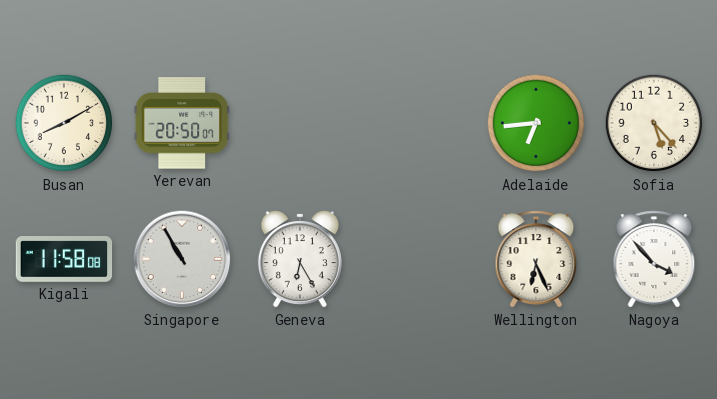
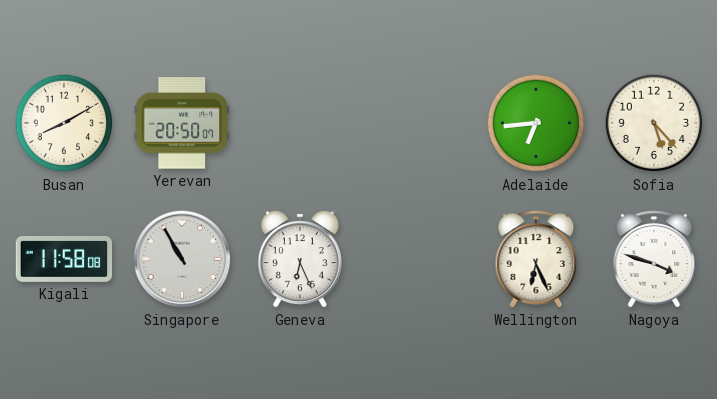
Geneva: 6:25 -> 6:26
Nagoya: 3:53 -> 3:48
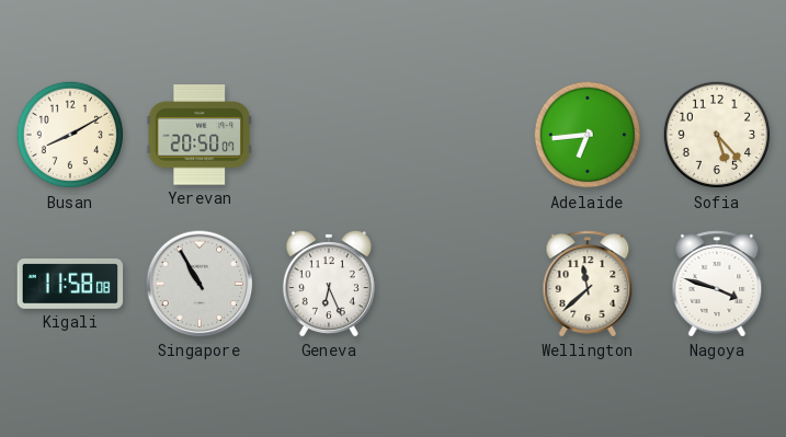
Wellington: 6:26 -> 11:38
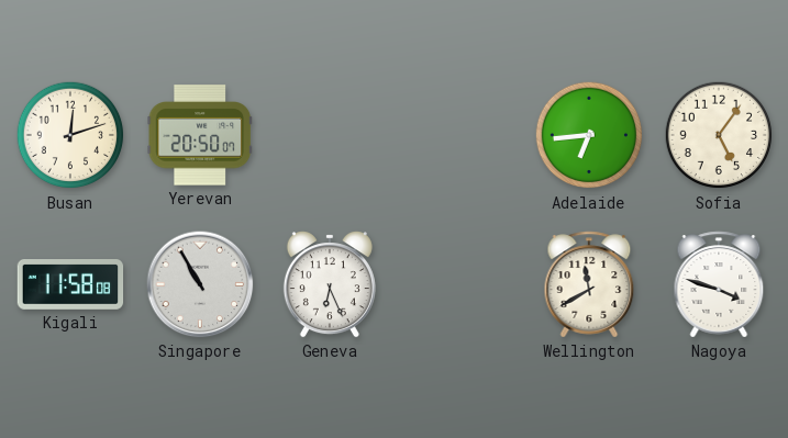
Busan: 8:10 -> 12:12
Sofia: 5:23 -> 5:06
Wellington: 11:38 -> 11:40
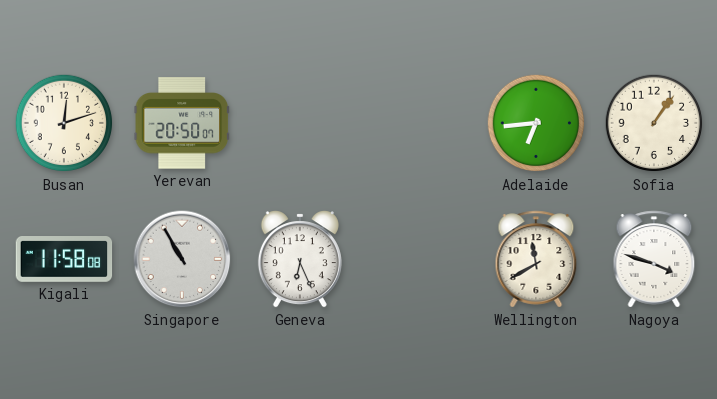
Sofia: 5:06 -> 1:06
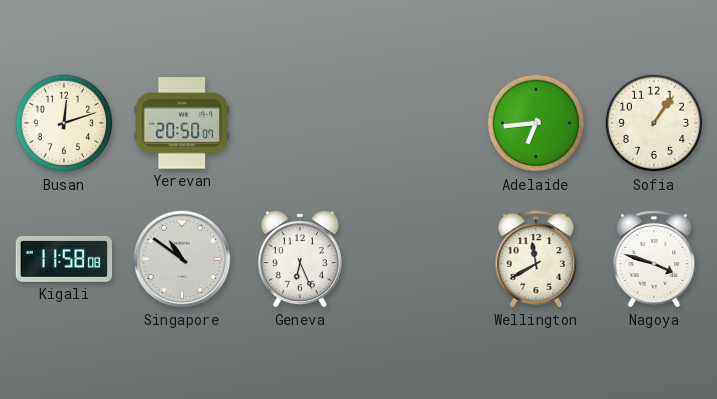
Singapore: 10:55 -> 10:51
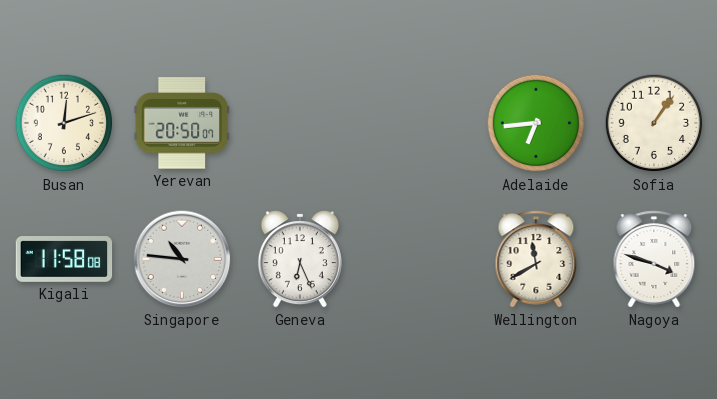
Singapore: 10:51 -> 10:46
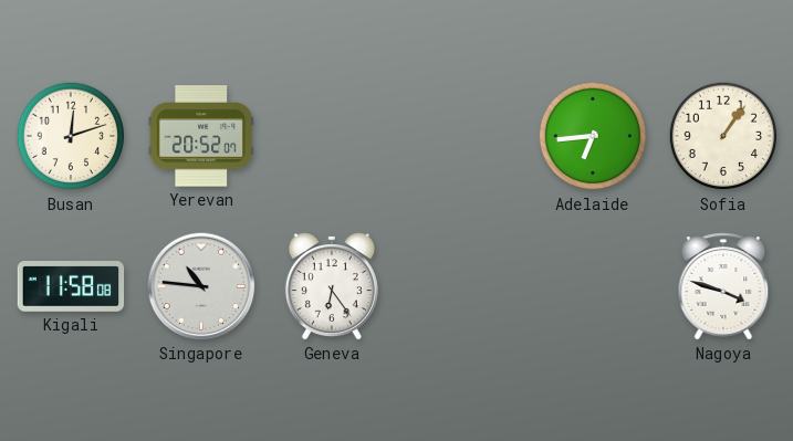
Yerevan: 20:50 -> 20:52
Geneva: 6:26 -> 6:24
Wellington: 11:40 -> none
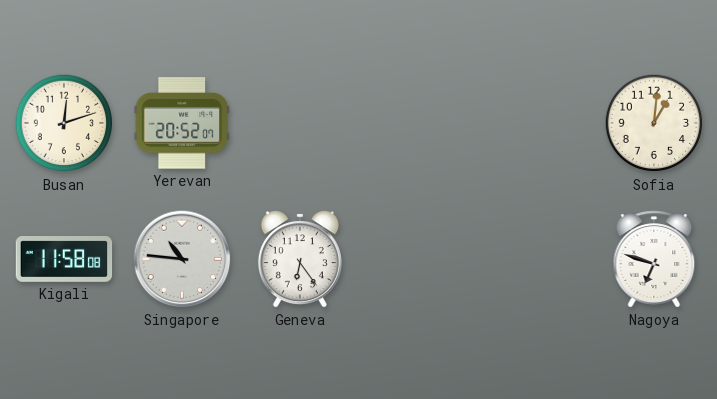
Adelaide: 6:44 -> none
Sofia: 1:06 -> 1:01
Nagoya: 3:48 -> 6:48
